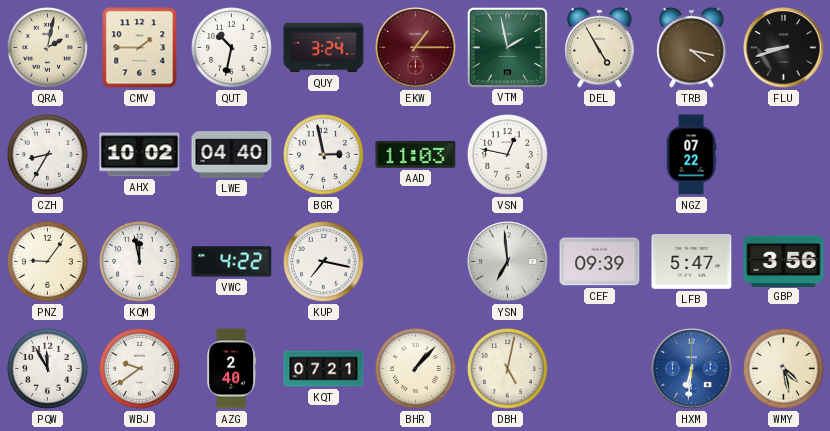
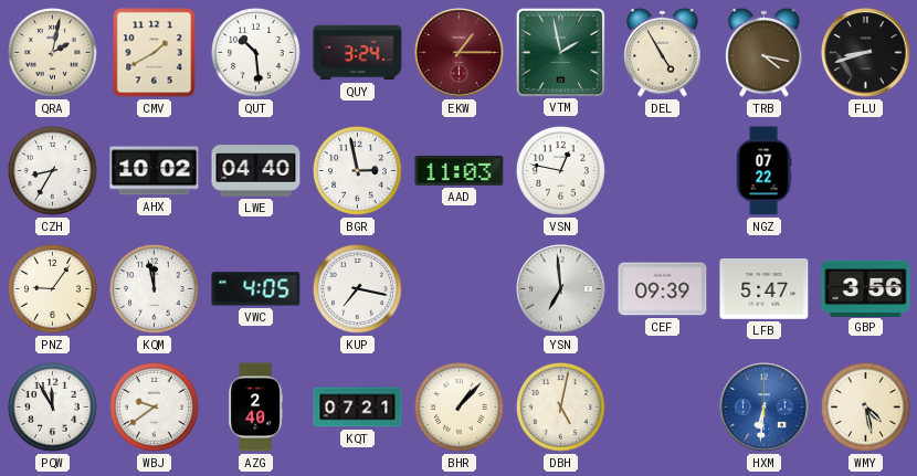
CMV: 1:45 -> 1:40
QUT: 10:32 -> 10:29
VWC: 4:22 -> 4:05
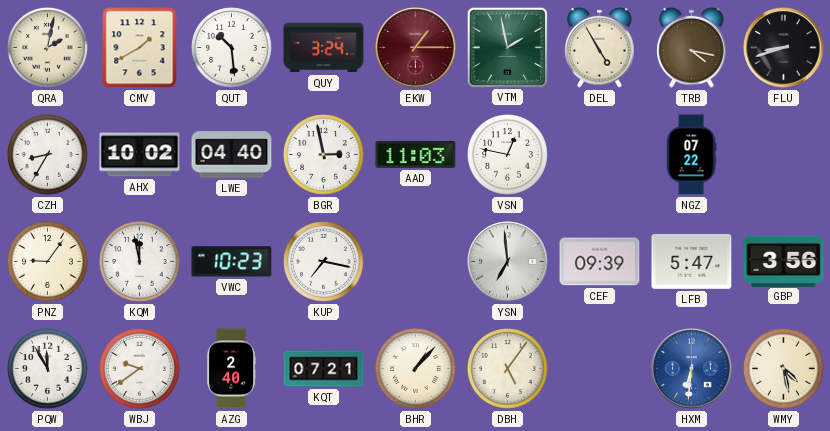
VWC: 4:05 -> 10:23
DBH: 5:02 -> 5:06
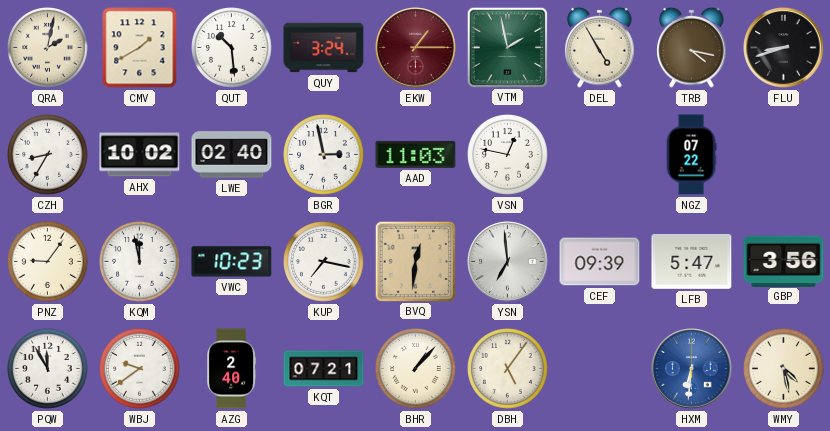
LWE: 04:40 -> 02:40
BVQ: none -> 12:31
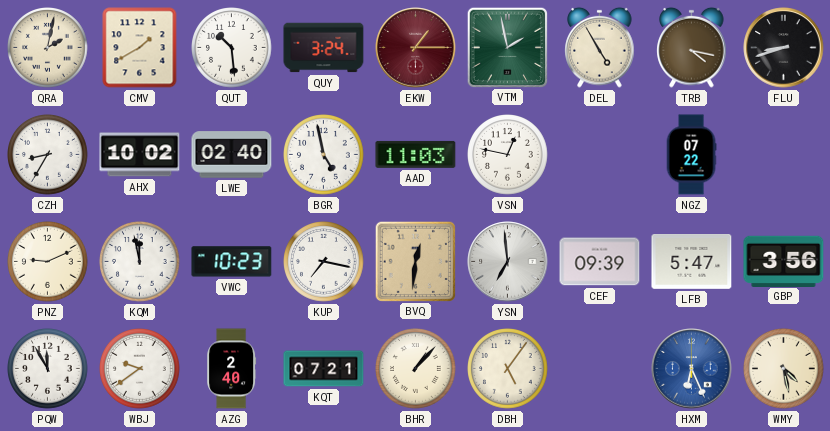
BGR: 2:58 -> 4:58
PNZ: 9:06 -> 9:11
HXM: 6:31 -> 6:26
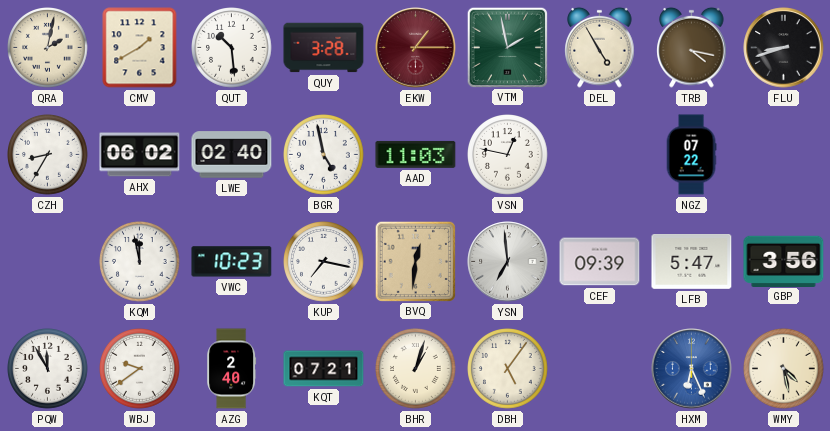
QUY: 3:24 -> 3:28
AHX: 10:02 -> 06:02
PNZ: 9:11 -> none
BHR: 1:07 -> 1:03
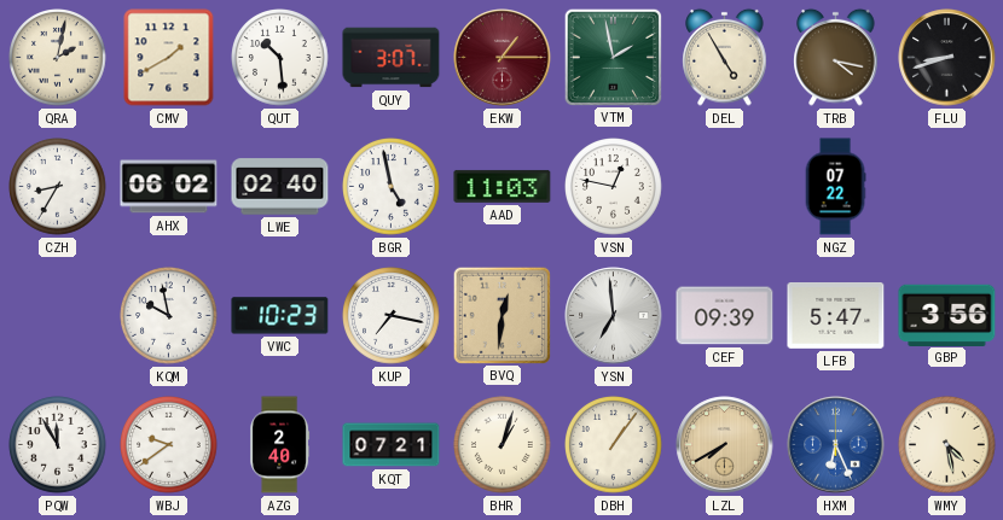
QUY: 3:28 -> 3:07
KQM: 11:58 -> 9:58
DBH: 5:06 -> 1:06
LZL: none -> 7:40
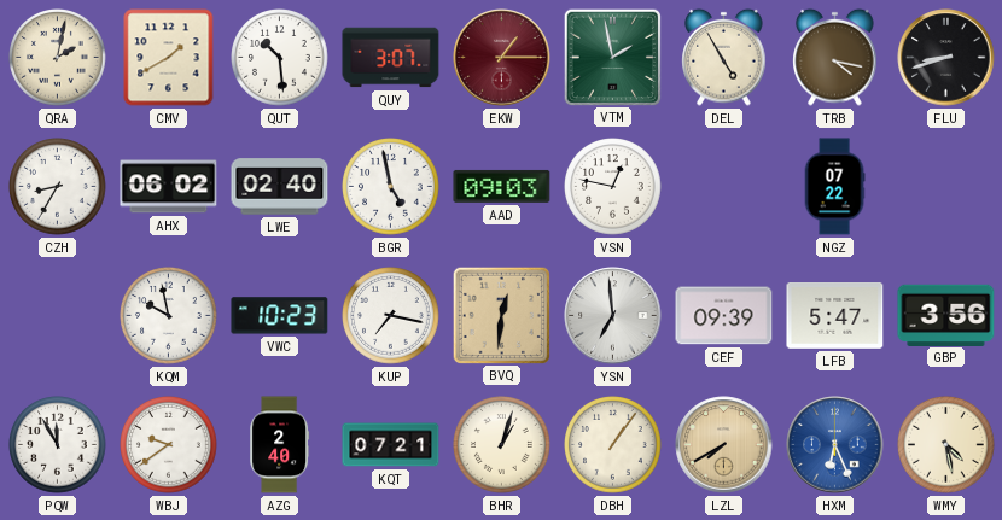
AAD: 11:03 -> 09:03
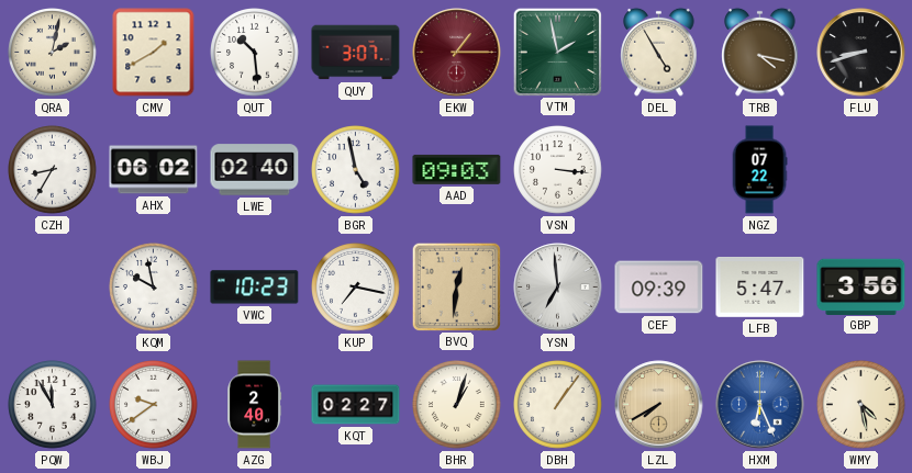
VSN: 12:47 -> 3:16
KQT: 07:21 -> 02:27
